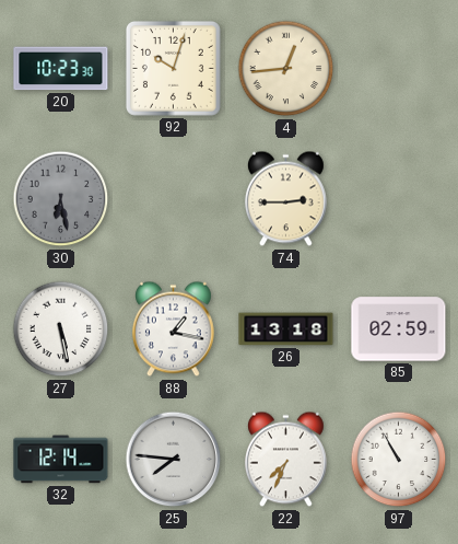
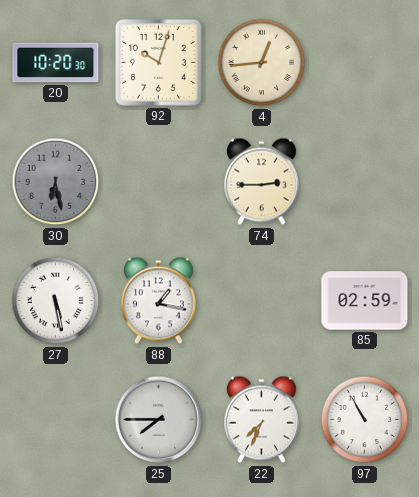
20: 10:23 -> 10:20
26: 13:18 -> none
32: 12:14 -> none
25: 7:46 -> 7:45
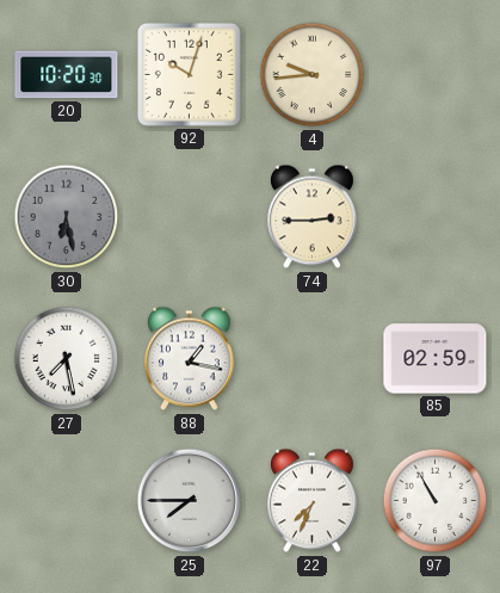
4: 12:44 -> 9:44
27: 5:28 -> 7:28
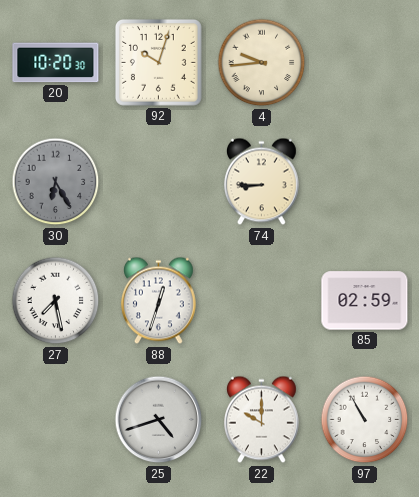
30: 6:28 -> 6:25
74: 2:45 -> 8:45
88: 1:17 -> 12:33
25: 7:45 -> 4:42
22: 7:34 -> 10:00
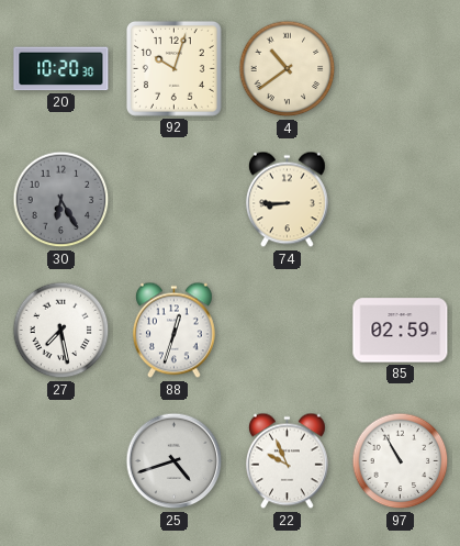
4: 9:44 -> 10:39
22: 10:00 -> 9:56
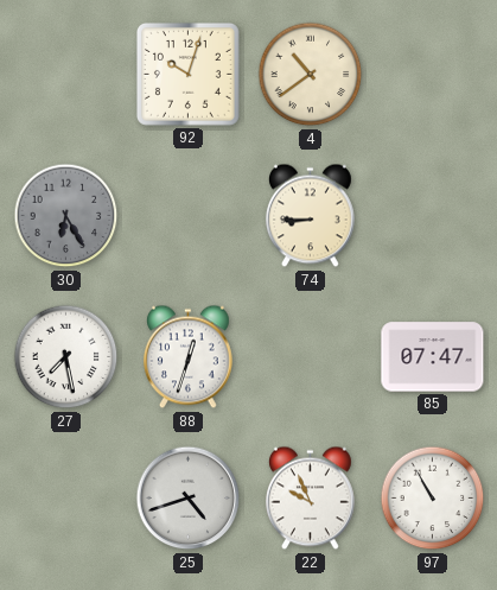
20: 10:20 -> none
85: 02:59 -> 07:47
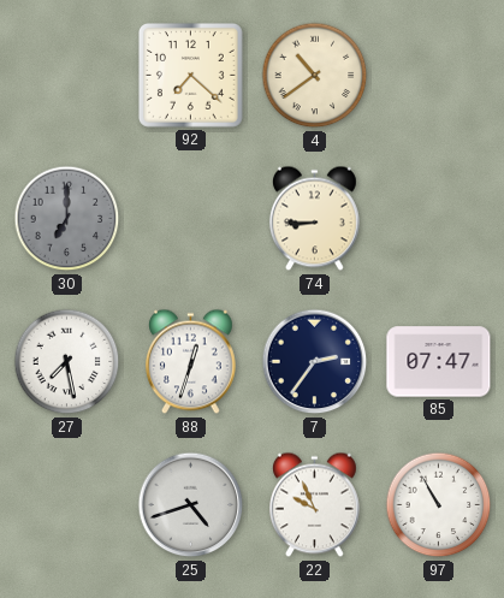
92: 10:03 -> 7:22
30: 6:25 -> 7:00
7: none -> 2:36
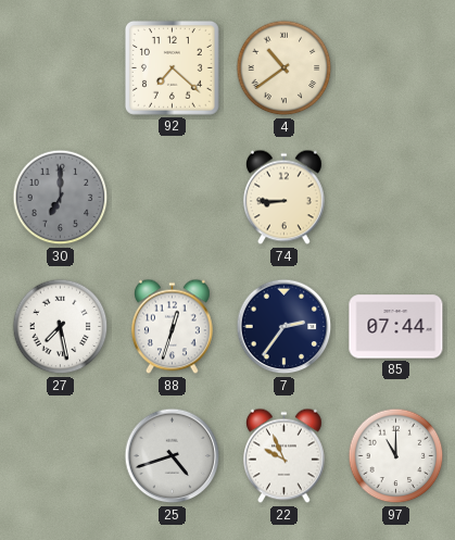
85: 07:47 -> 07:44
97: 10:55 -> 11:00
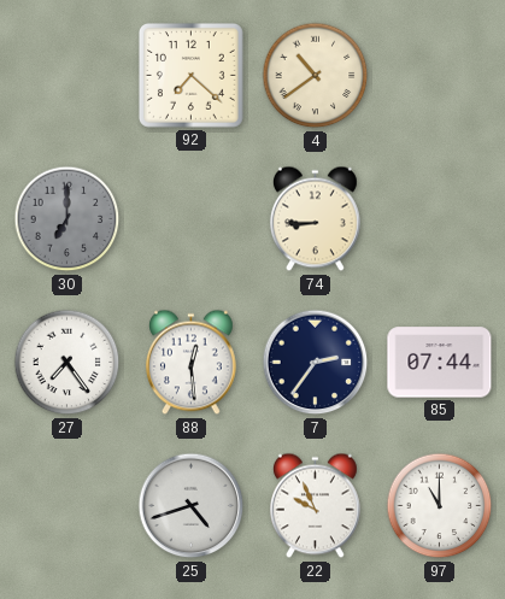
27: 7:28 -> 7:24
88: 12:33 -> 12:29
